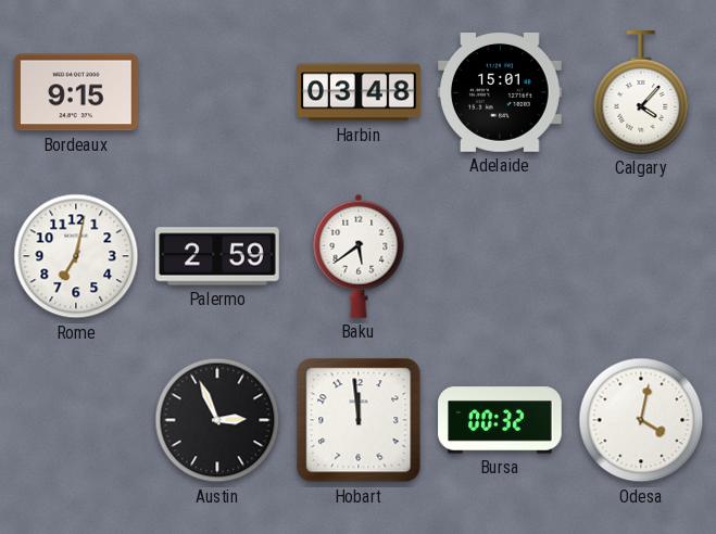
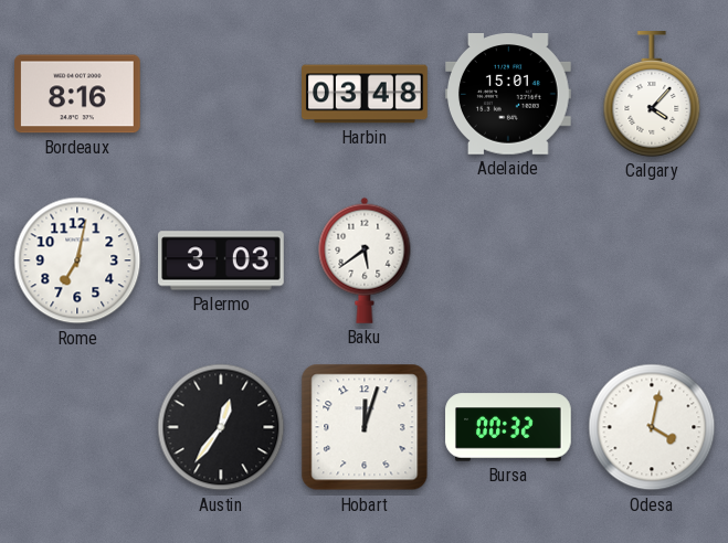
Bordeaux: 9:15 -> 8:16
Palermo: 2:59 -> 3:03
Austin: 2:56 -> 12:36
Hobart: 11:59 -> 12:03
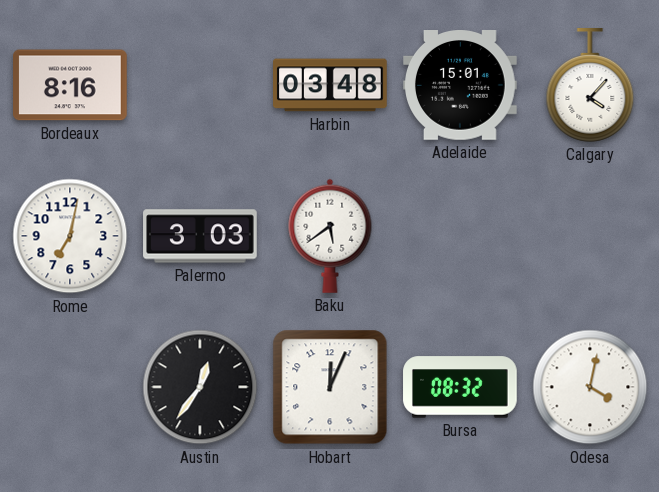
Hobart: 12:03 -> 12:04
Bursa: 00:32 -> 08:32
